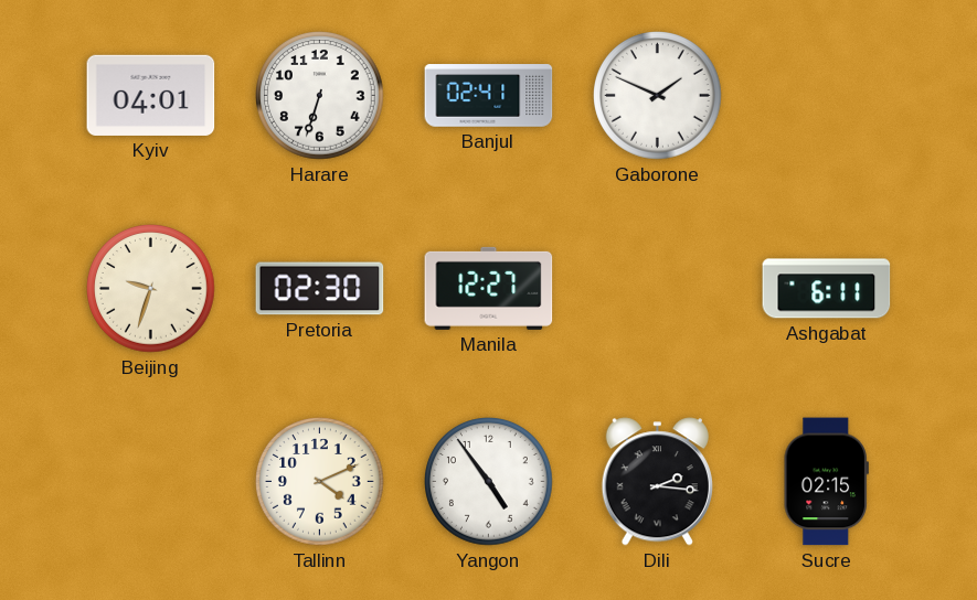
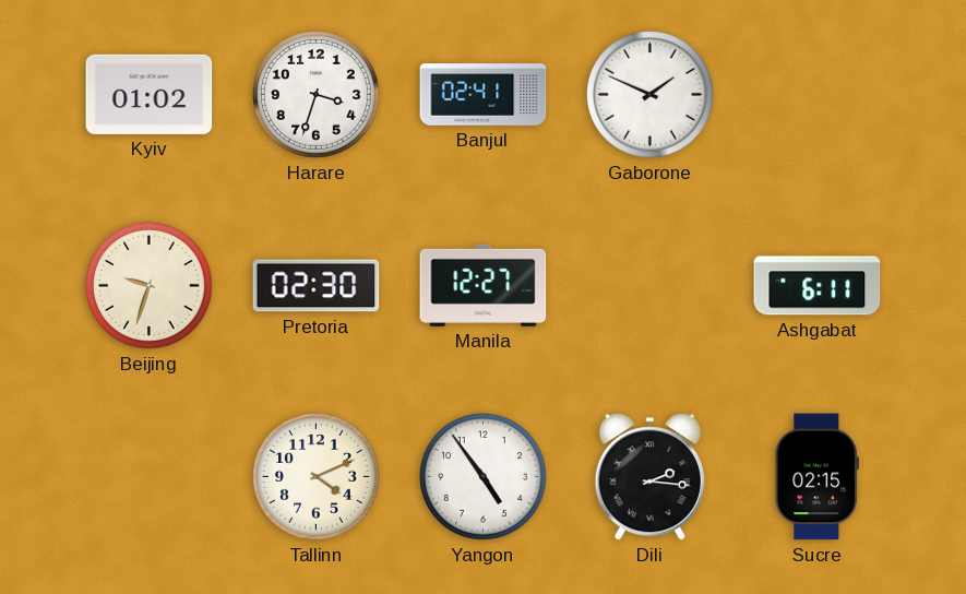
Kyiv: 04:01 -> 01:02
Harare: 6:33 -> 3:33
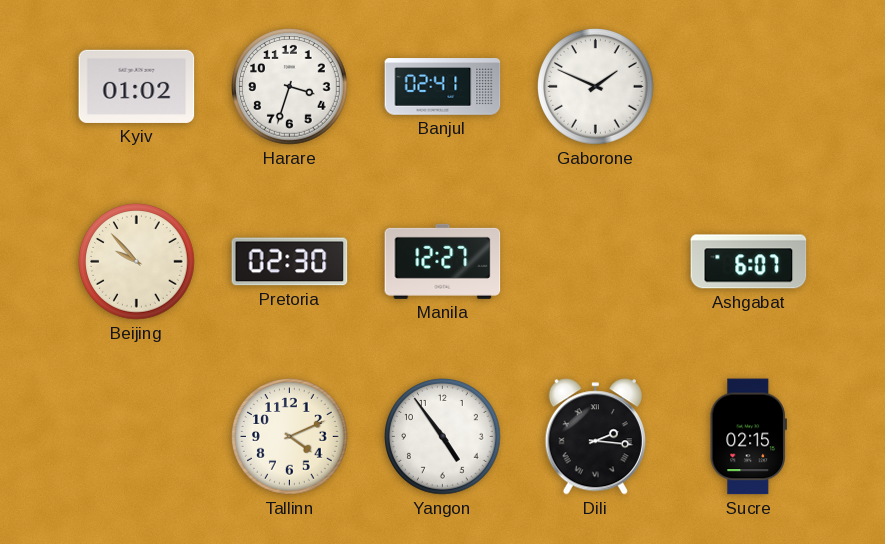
Beijing: 9:33 -> 9:53
Ashgabat: 6:11 -> 6:07
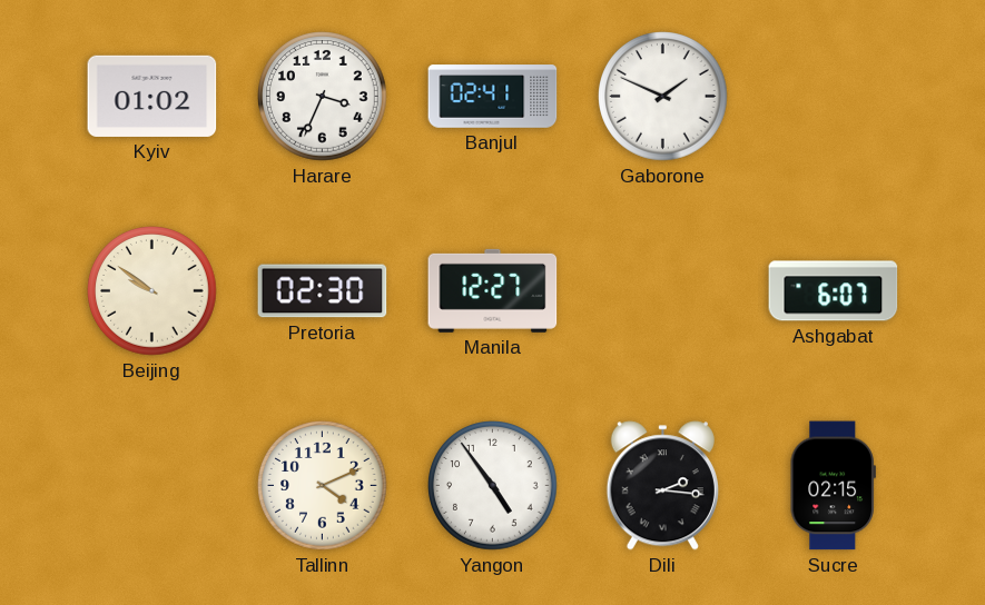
Harare: 3:33 -> 3:34
Beijing: 9:53 -> 9:51
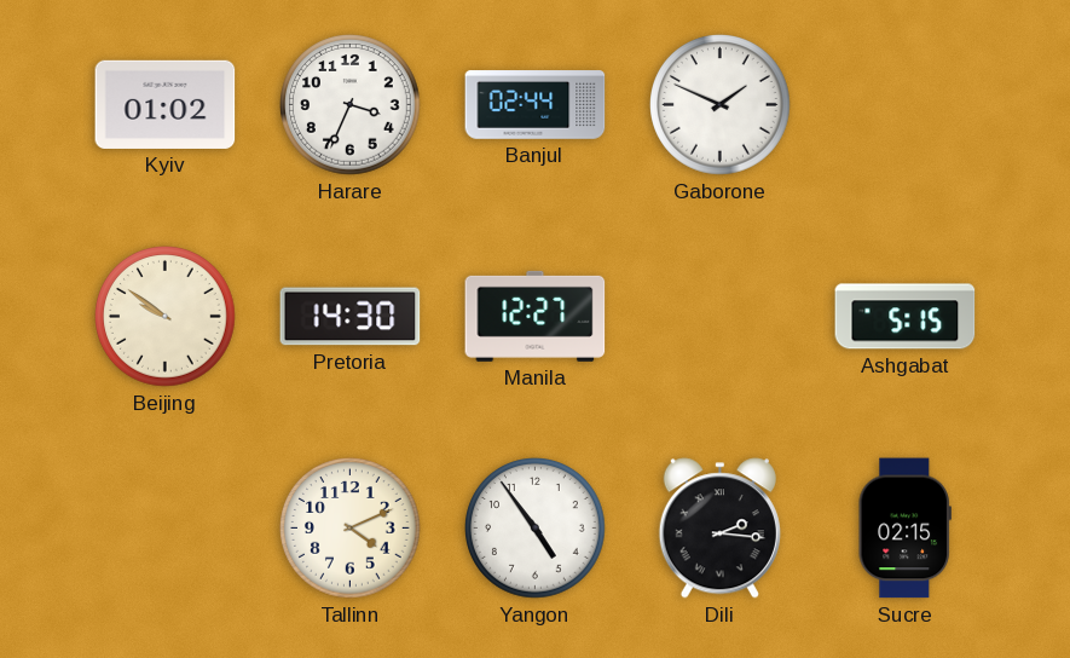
Banjul: 02:41 -> 02:44
Pretoria: 02:30 -> 14:30
Ashgabat: 6:07 -> 5:15
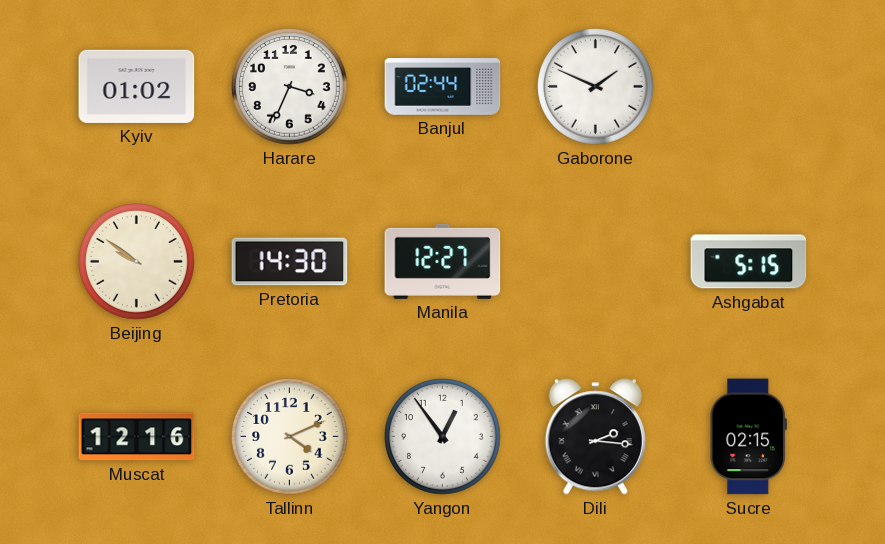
Muscat: none -> 12:16
Yangon: 4:54 -> 12:54
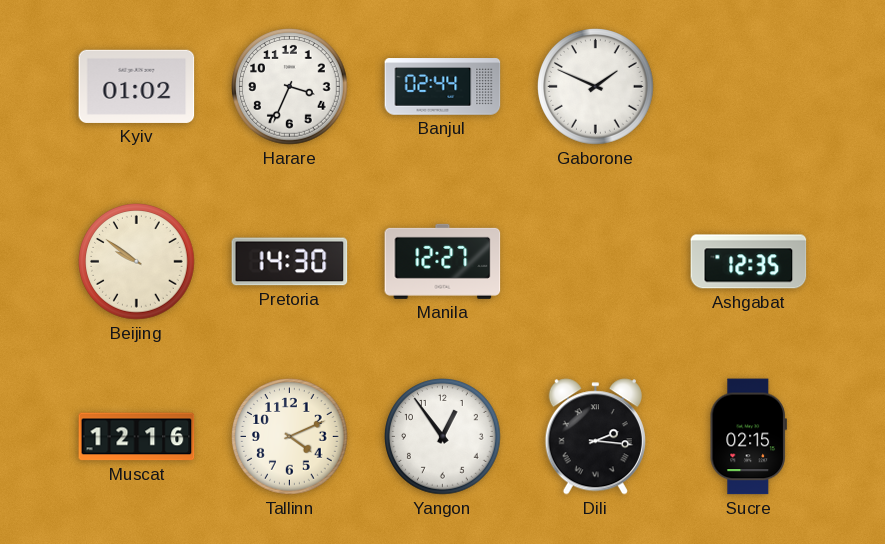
Ashgabat: 5:15 -> 12:35
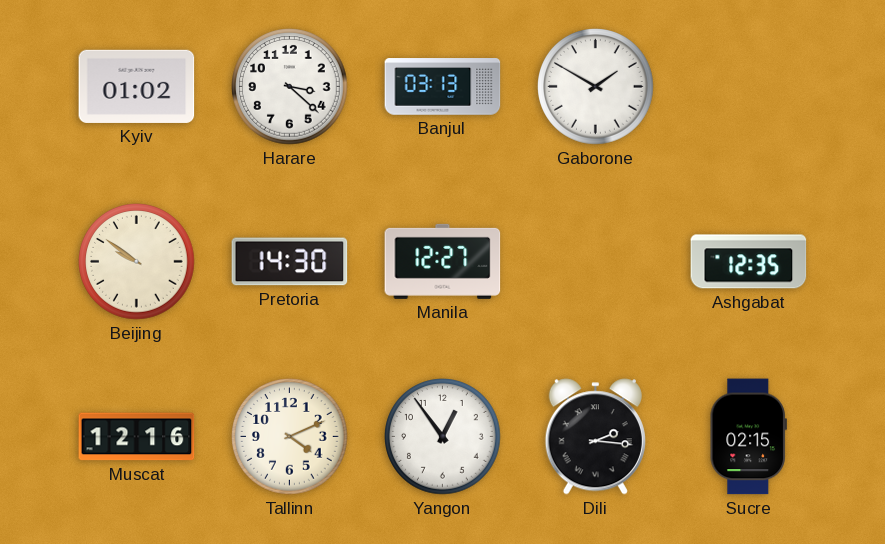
Harare: 3:34 -> 3:22
Banjul: 02:44 -> 03:13
Gaborone: 1:49 -> 1:50
